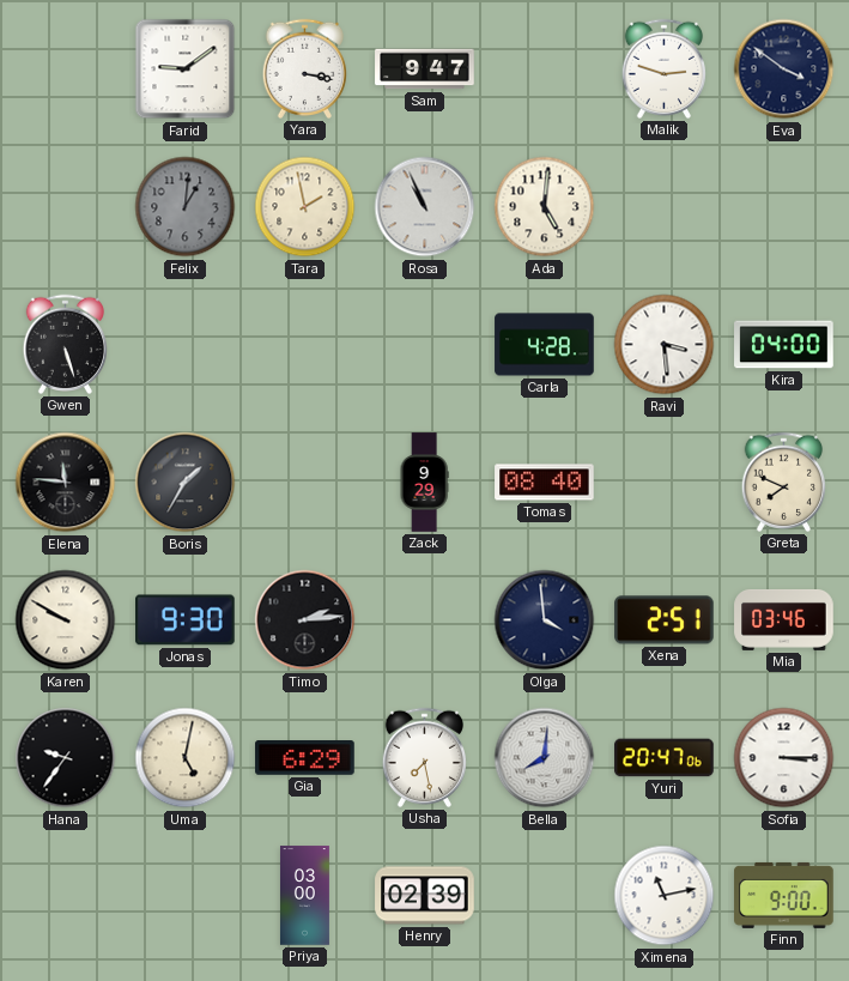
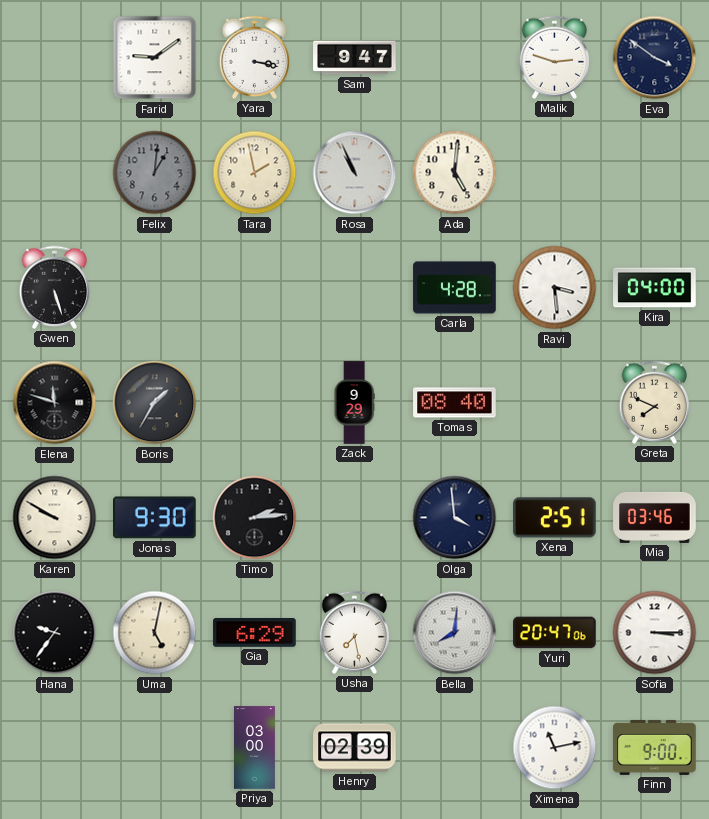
Elena: 11:46 -> 11:48
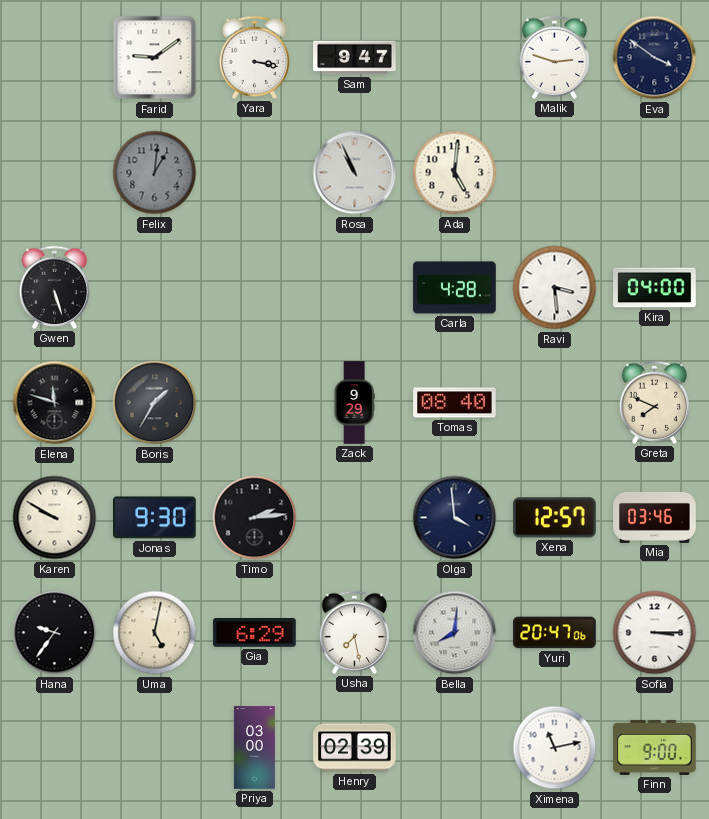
Tara: 1:58 -> none
Xena: 2:51 -> 12:57
